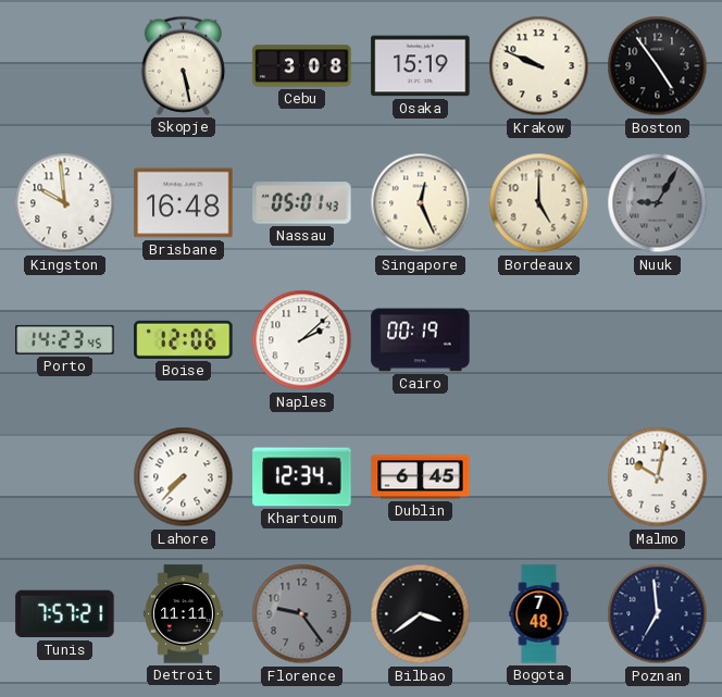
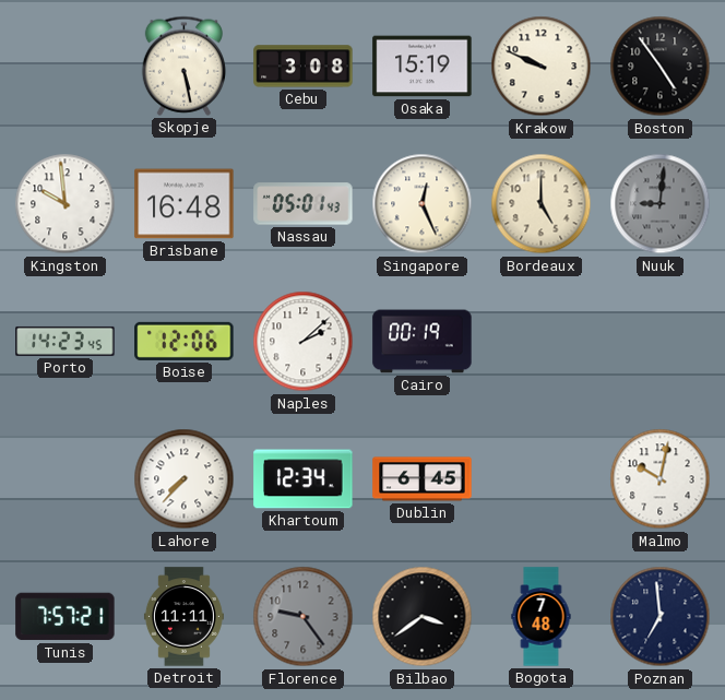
Nuuk: 9:05 -> 9:01
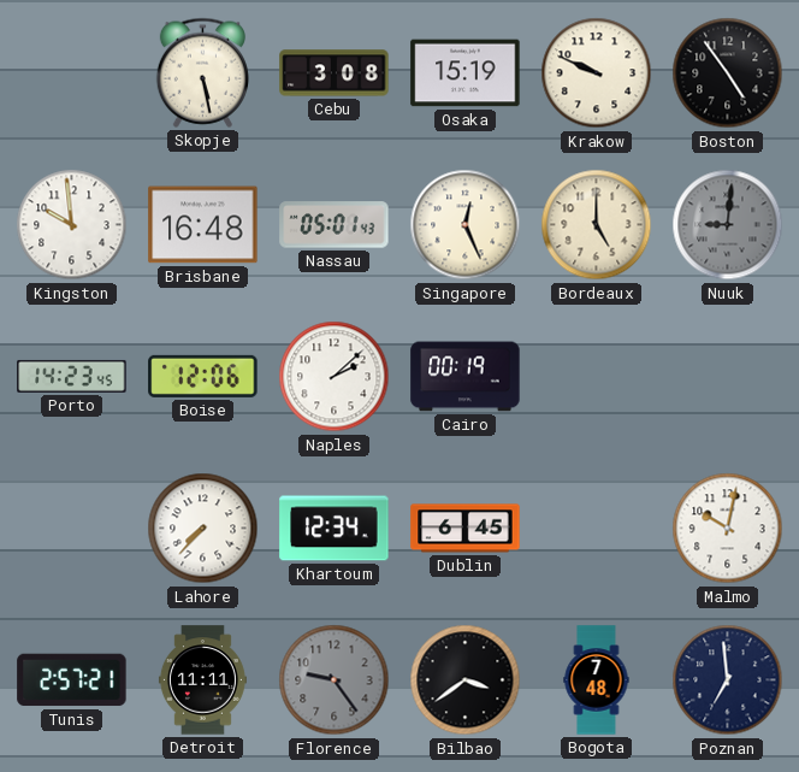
Tunis: 7:57 -> 2:57
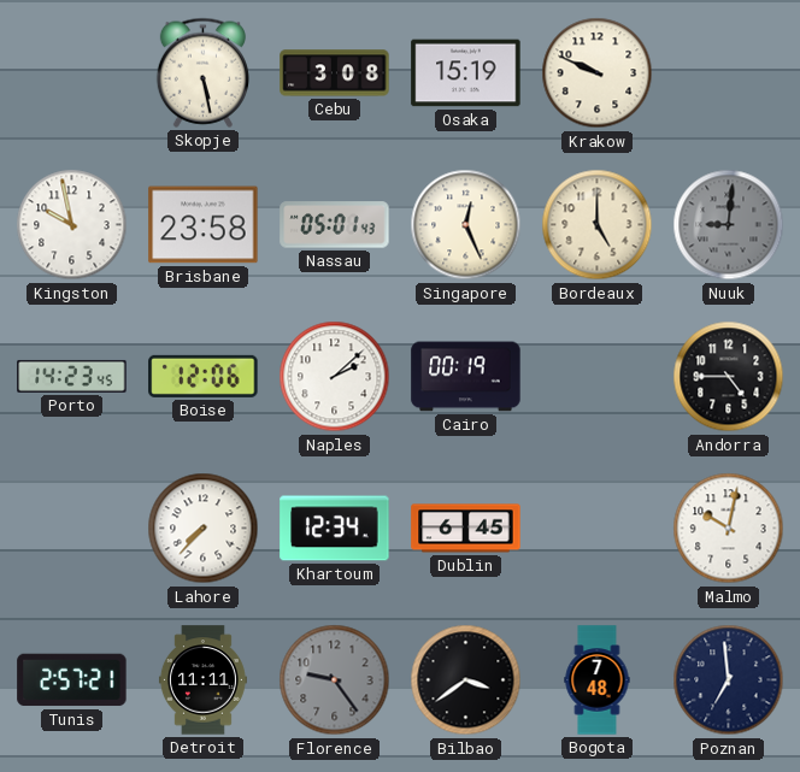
Boston: 4:54 -> none
Kingston: 9:59 -> 9:58
Brisbane: 16:48 -> 23:58
Andorra: none -> 4:45
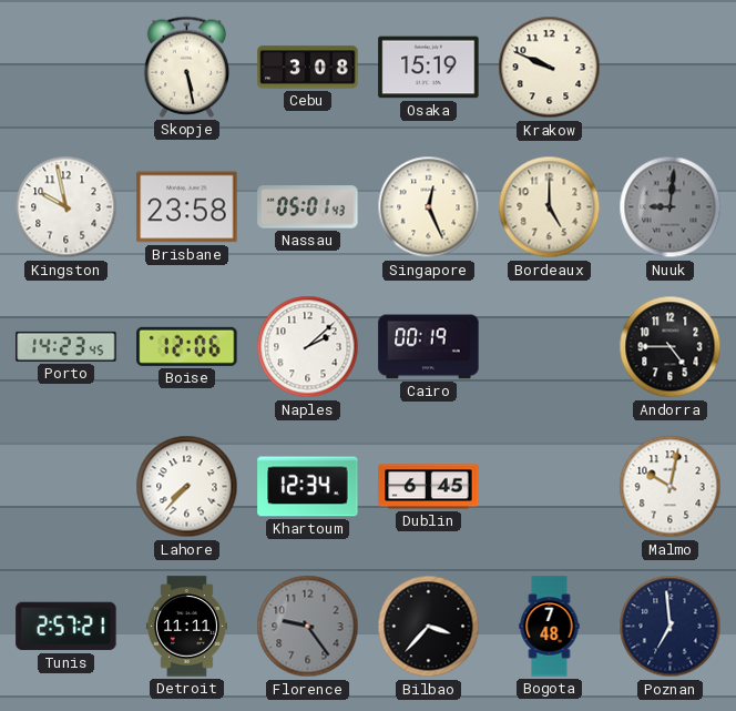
Bilbao: 3:39 -> 3:37
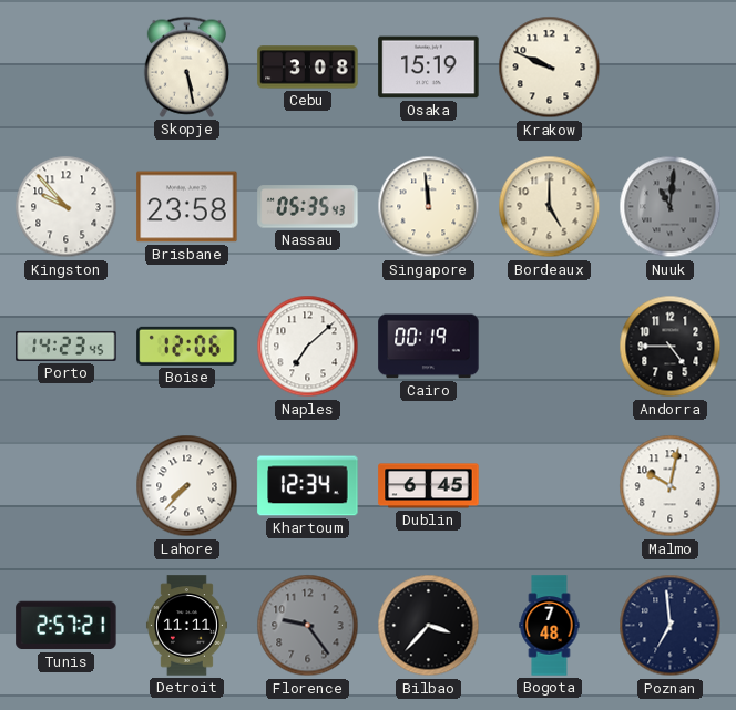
Kingston: 9:58 -> 9:53
Nassau: 05:01 -> 05:35
Singapore: 12:26 -> 11:59
Nuuk: 9:01 -> 11:01
Naples: 2:08 -> 7:08
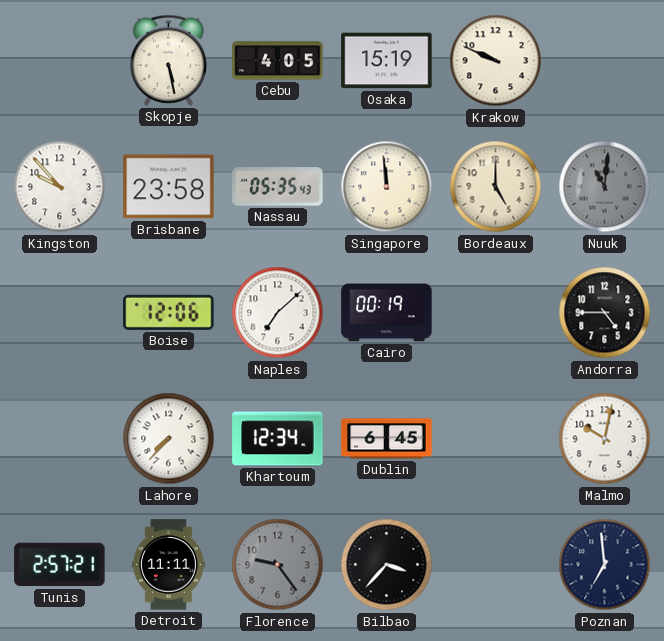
Cebu: 3:08 -> 4:05
Porto: 14:23 -> none
Bogota: 7:48 -> none
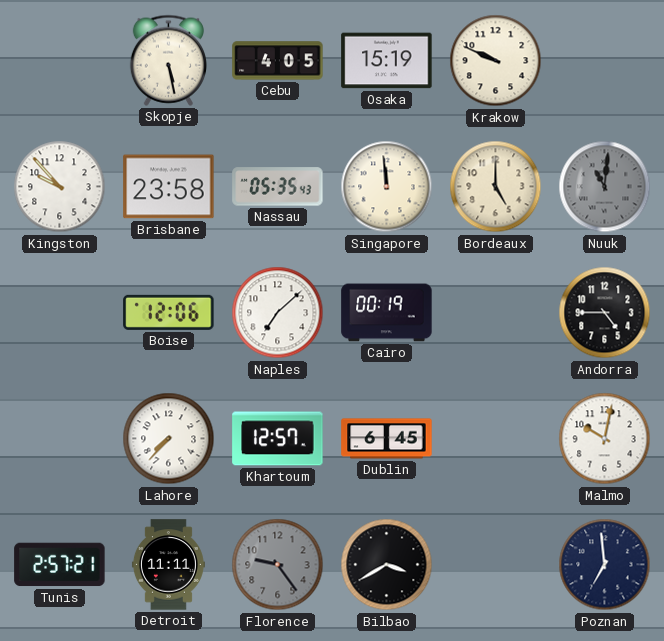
Khartoum: 12:34 -> 12:57
Bilbao: 3:37 -> 3:40
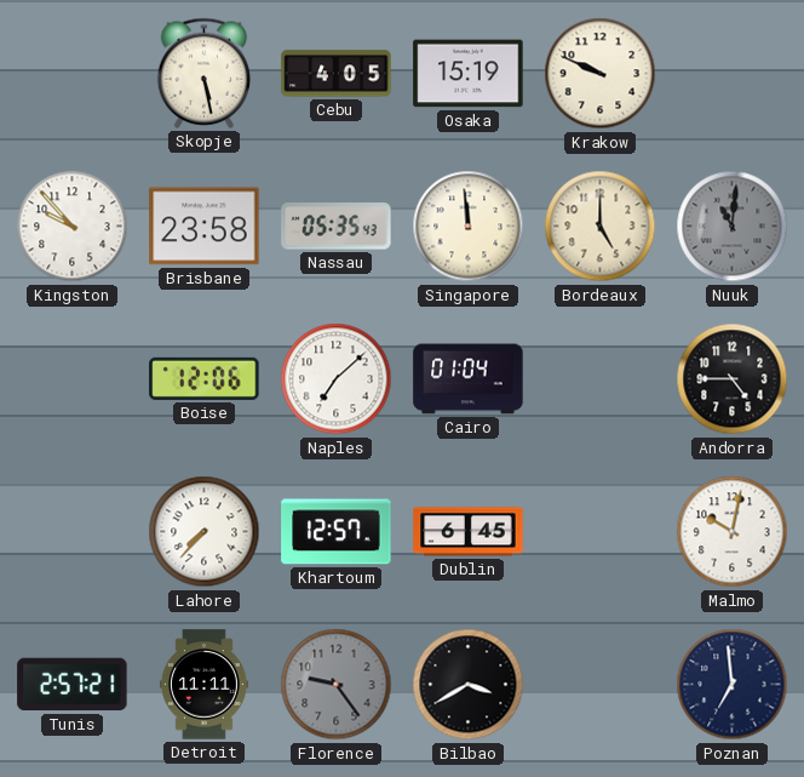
Cairo: 00:19 -> 01:04
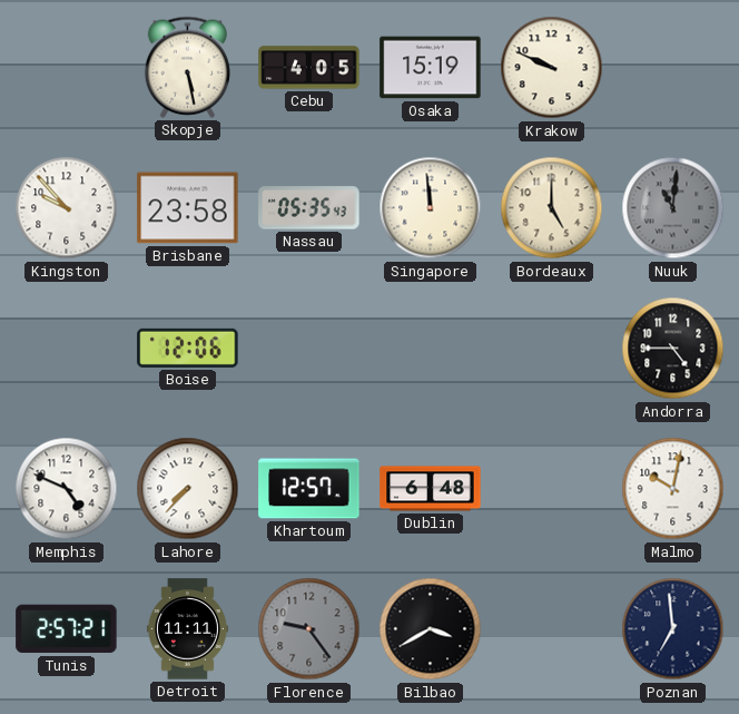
Naples: 7:08 -> none
Cairo: 01:04 -> none
Memphis: none -> 4:49
Dublin: 6:45 -> 6:48
